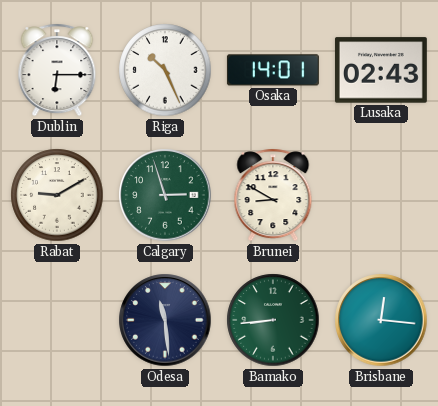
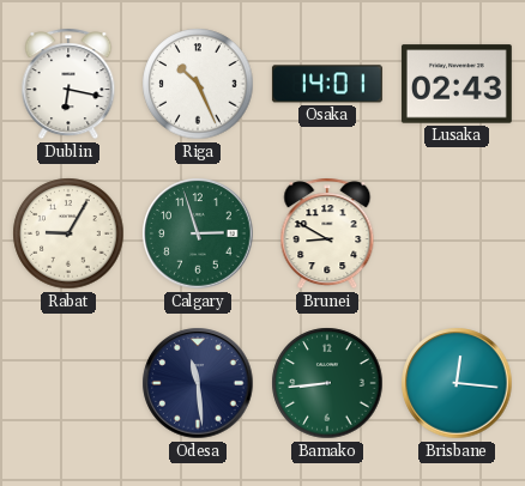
Dublin: 6:15 -> 6:17
Rabat: 9:10 -> 9:05
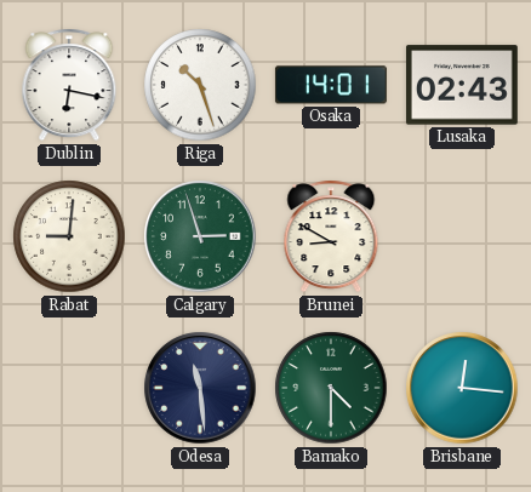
Riga: 10:26 -> 10:27
Rabat: 9:05 -> 9:01
Bamako: 8:44 -> 4:30
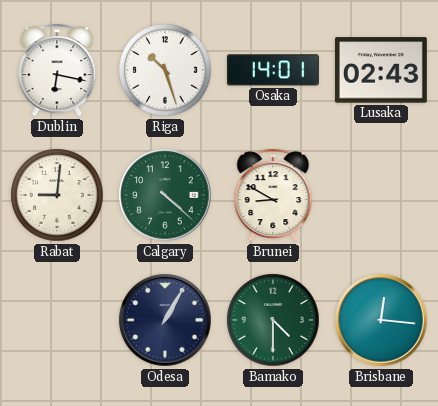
Calgary: 2:57 -> 4:22
Odesa: 11:29 -> 1:05
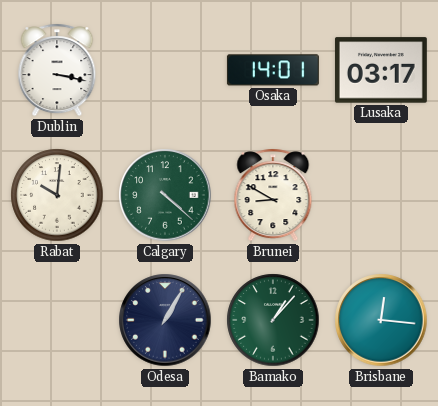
Dublin: 6:17 -> 3:17
Riga: 10:27 -> none
Lusaka: 02:43 -> 03:17
Rabat: 9:01 -> 10:01
Bamako: 4:30 -> 1:07
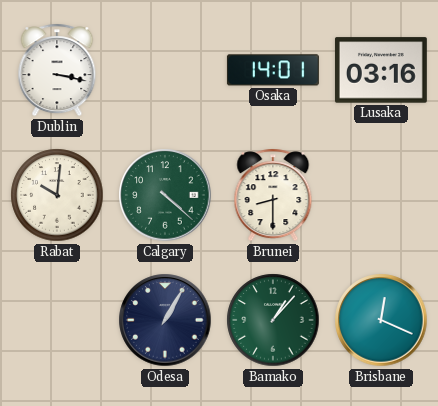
Lusaka: 03:17 -> 03:16
Brunei: 8:50 -> 8:30
Brisbane: 12:16 -> 12:19
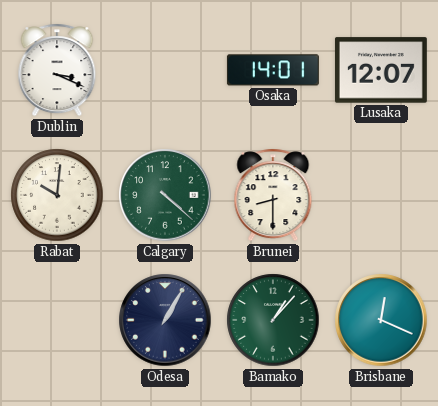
Dublin: 3:17 -> 3:19
Lusaka: 03:16 -> 12:07
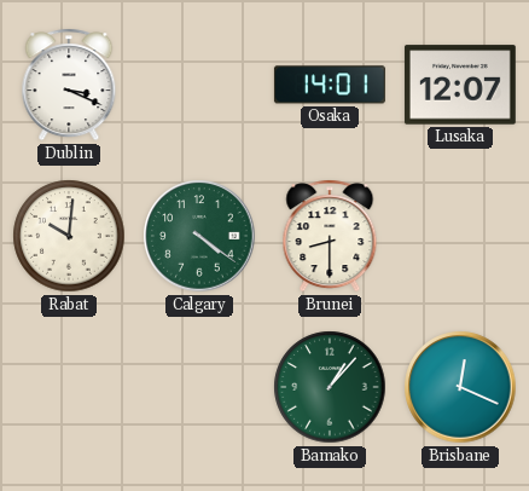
Calgary: 4:22 -> 4:21
Odesa: 1:05 -> none
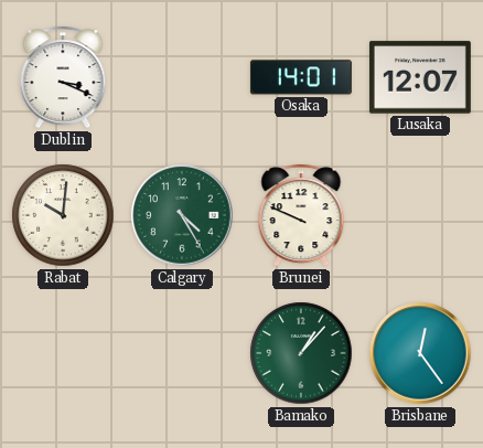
Calgary: 4:21 -> 4:25
Brunei: 8:30 -> 9:49
Brisbane: 12:19 -> 12:24
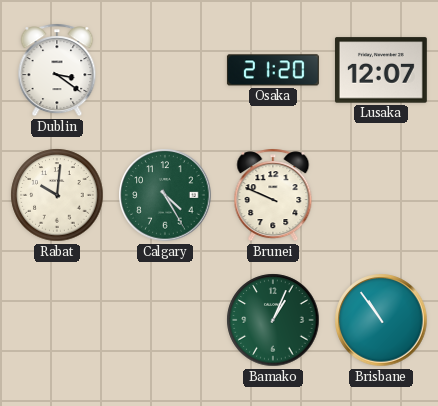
Dublin: 3:19 -> 3:21
Osaka: 14:01 -> 21:20
Bamako: 1:07 -> 1:04
Brisbane: 12:24 -> 10:54
